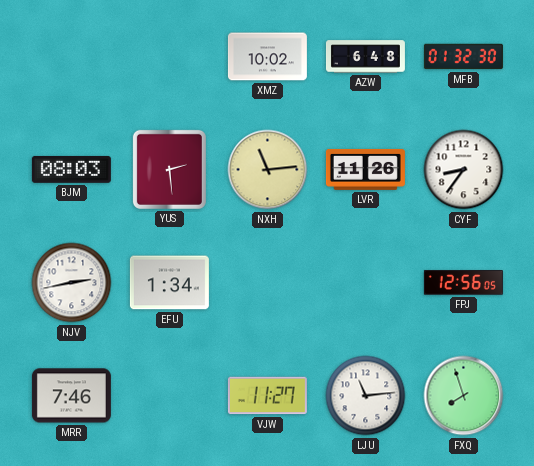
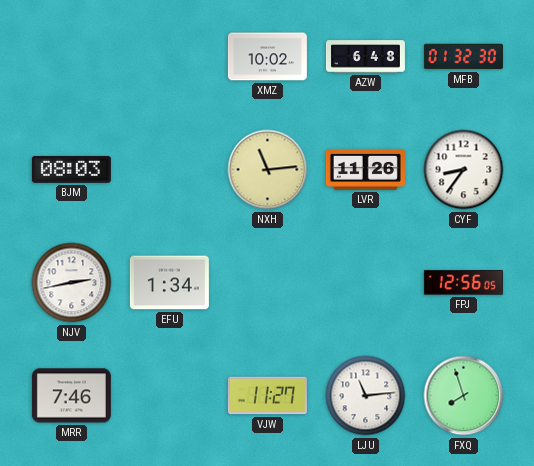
YUS: 2:29 -> none
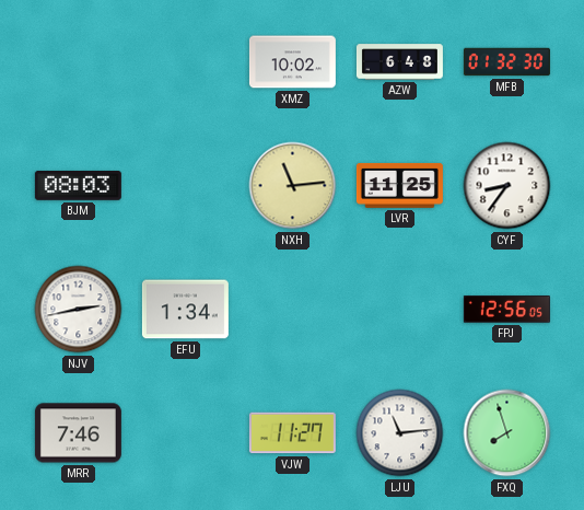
LVR: 11:26 -> 11:25
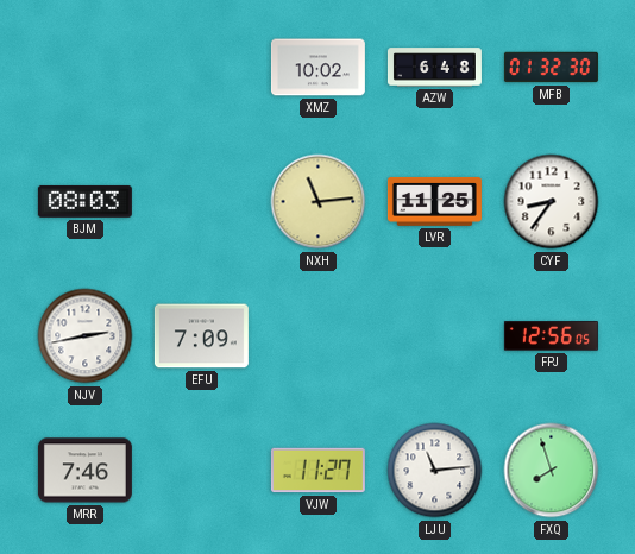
EFU: 1:34 -> 7:09
